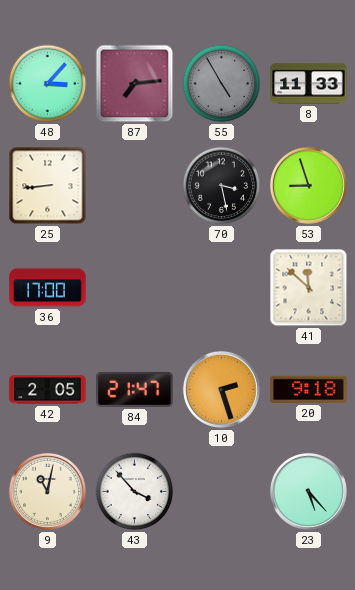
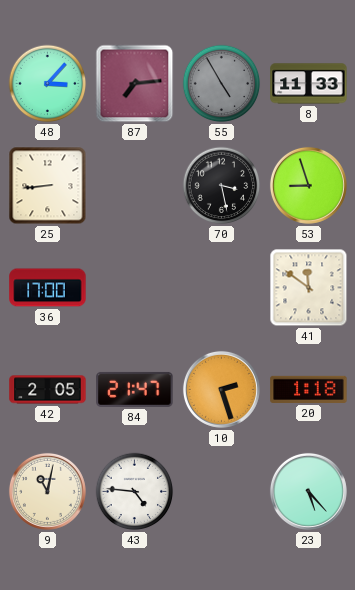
41: 11:52 -> 11:51
20: 9:18 -> 1:18
43: 3:53 -> 4:46
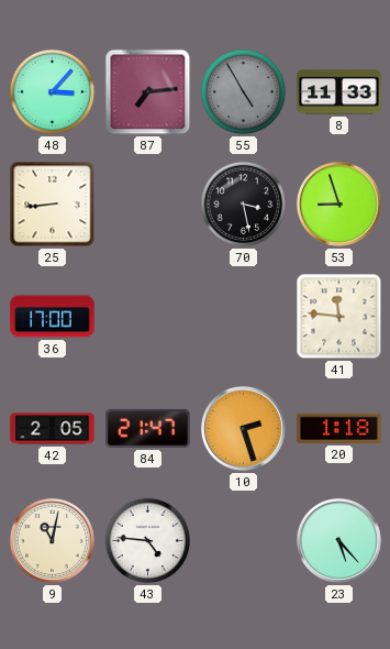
41: 11:51 -> 11:46
